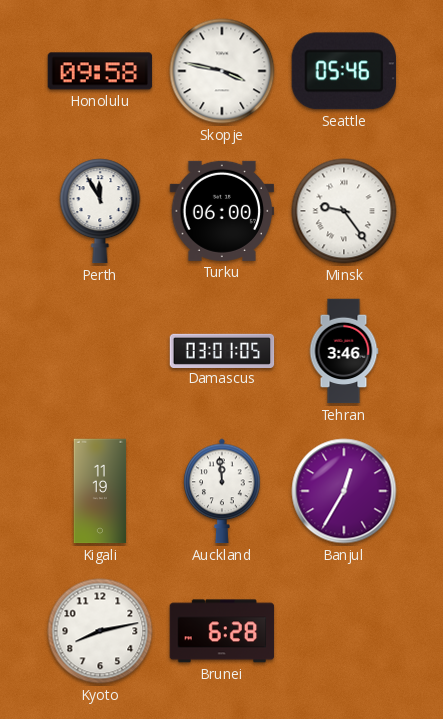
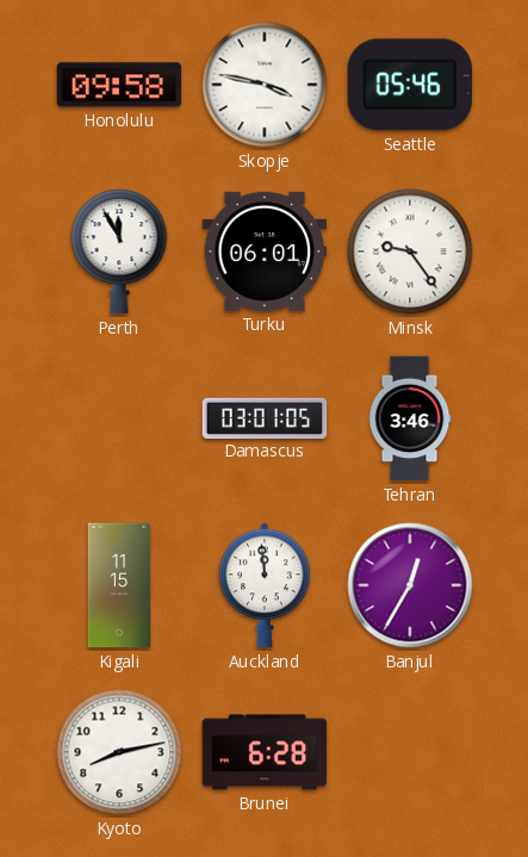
Turku: 06:00 -> 06:01
Kigali: 11:19 -> 11:15
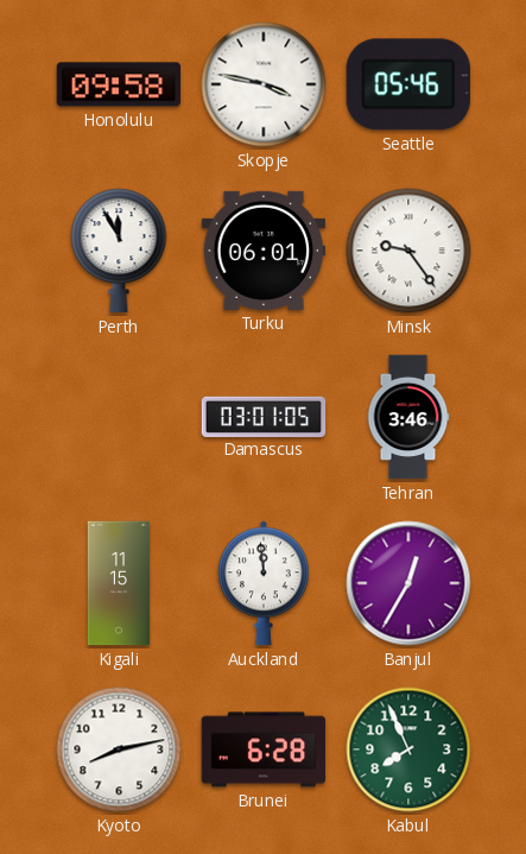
Kabul: none -> 7:56
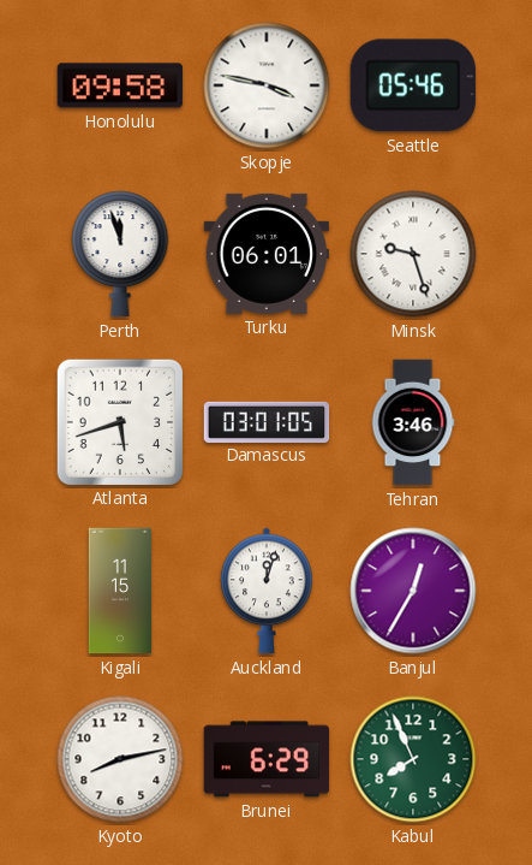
Perth: 11:55 -> 11:57
Minsk: 9:24 -> 9:27
Atlanta: none -> 5:42
Auckland: 11:59 -> 12:03
Brunei: 6:28 -> 6:29
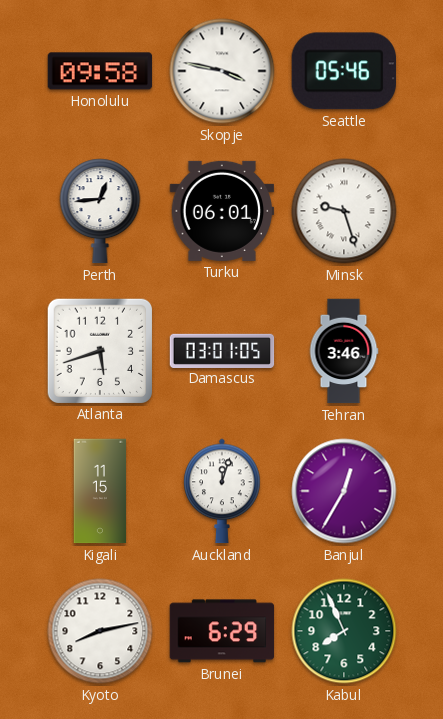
Perth: 11:57 -> 12:44
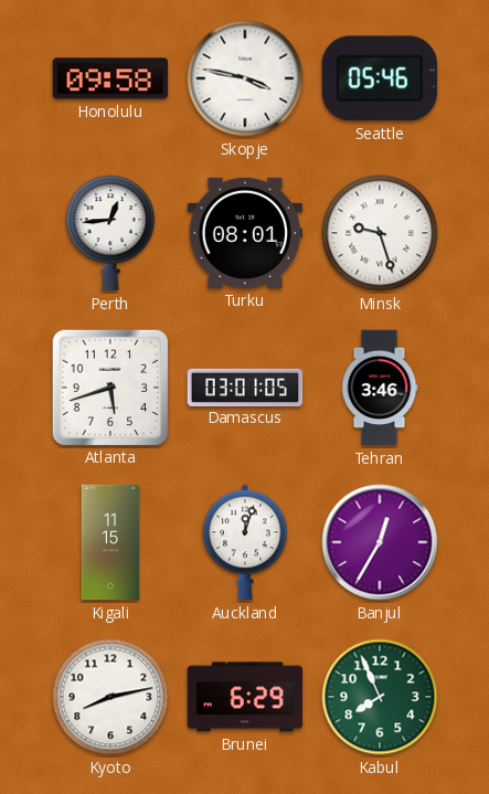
Turku: 06:01 -> 08:01
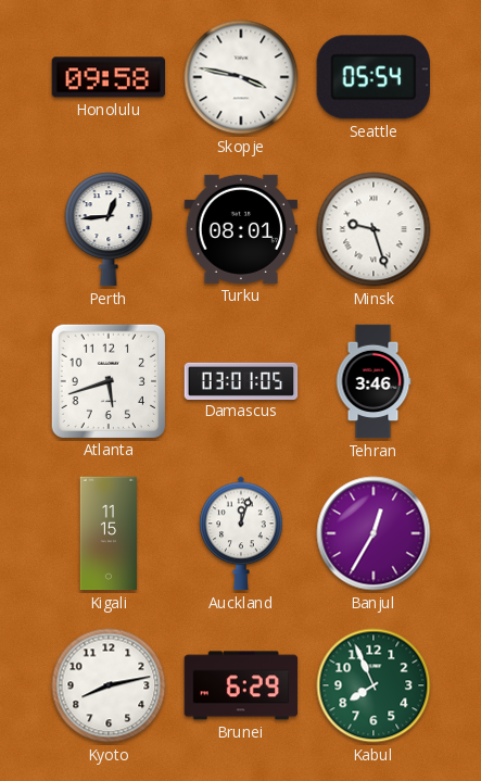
Seattle: 05:46 -> 05:54
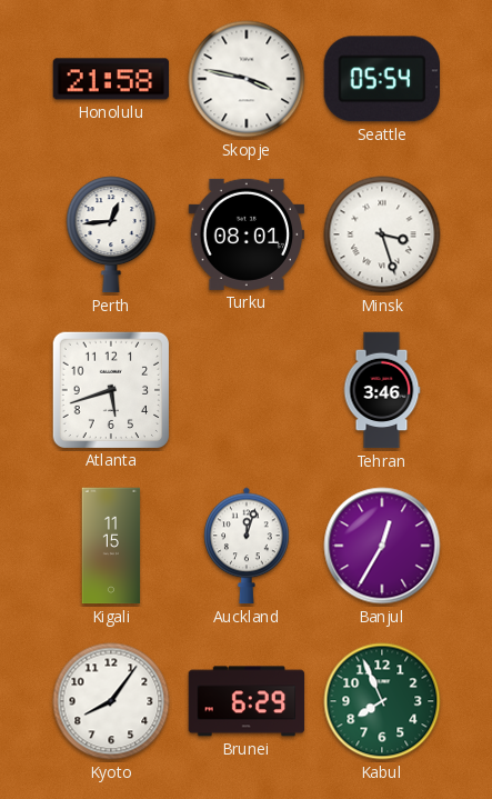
Honolulu: 09:58 -> 21:58
Minsk: 9:27 -> 3:27
Damascus: 03:01 -> none
Kyoto: 8:13 -> 8:06
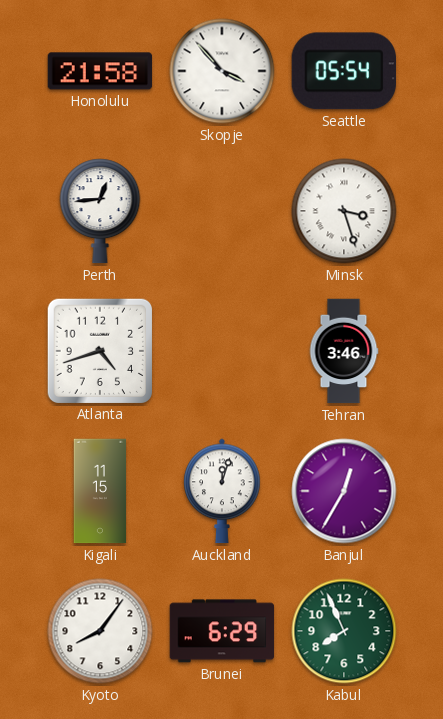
Skopje: 3:47 -> 3:53
Turku: 08:01 -> none
Atlanta: 5:42 -> 4:42
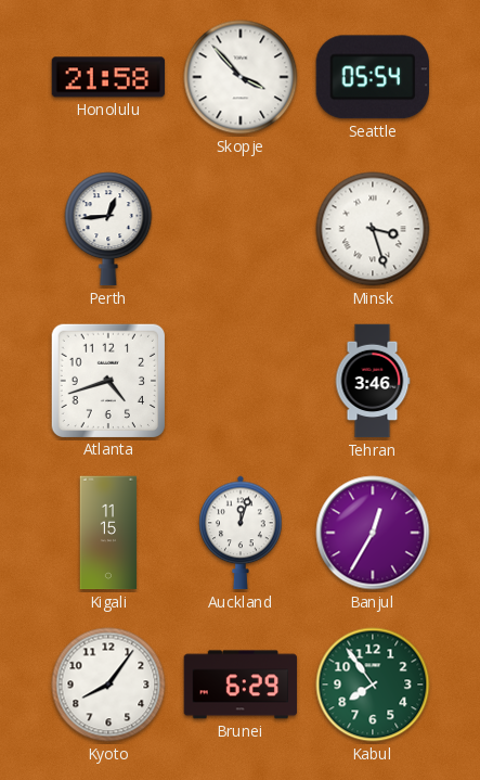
Kabul: 7:56 -> 7:54
